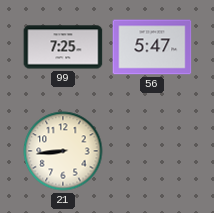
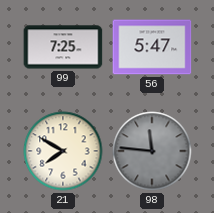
21: 8:44 -> 7:50
98: none -> 11:46
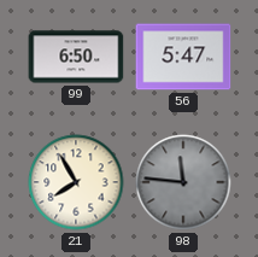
99: 7:25 -> 6:50
21: 7:50 -> 7:55
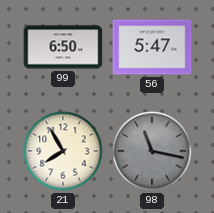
98: 11:46 -> 11:17
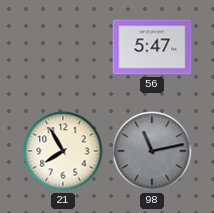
99: 6:50 -> none
98: 11:17 -> 11:13
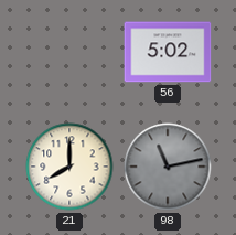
56: 5:47 -> 5:02
21: 7:55 -> 8:00
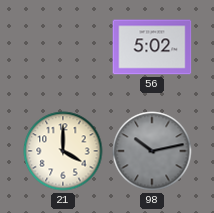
21: 8:00 -> 4:00
98: 11:13 -> 10:13
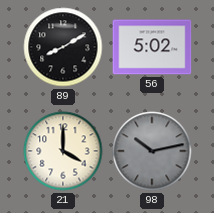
89: none -> 8:10
